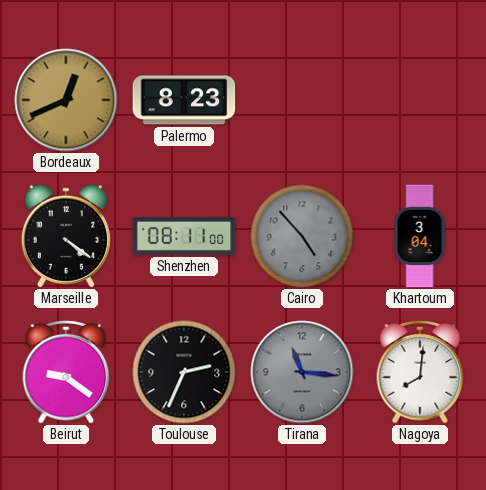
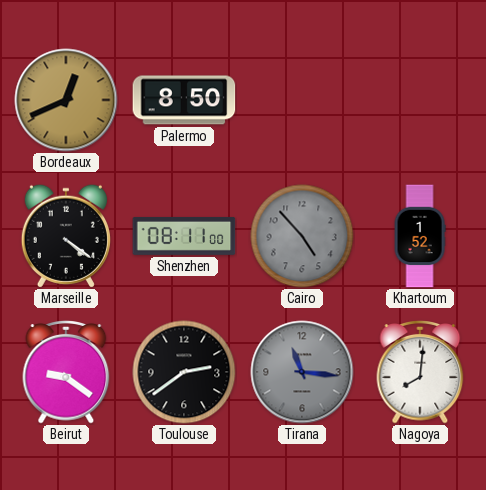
Palermo: 8:23 -> 8:50
Khartoum: 3:04 -> 1:52
Toulouse: 2:34 -> 2:39
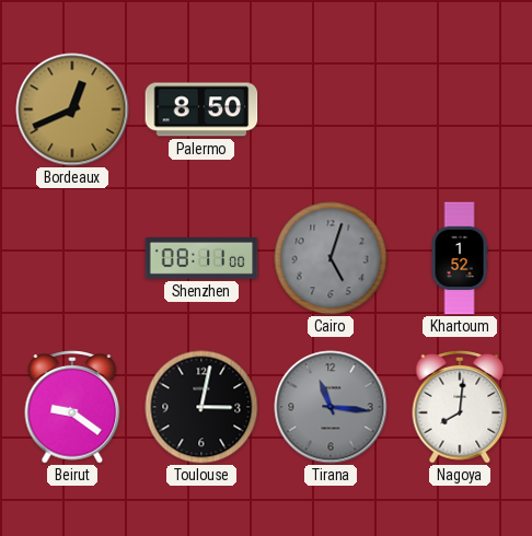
Marseille: 4:21 -> none
Cairo: 4:53 -> 5:03
Toulouse: 2:39 -> 3:02
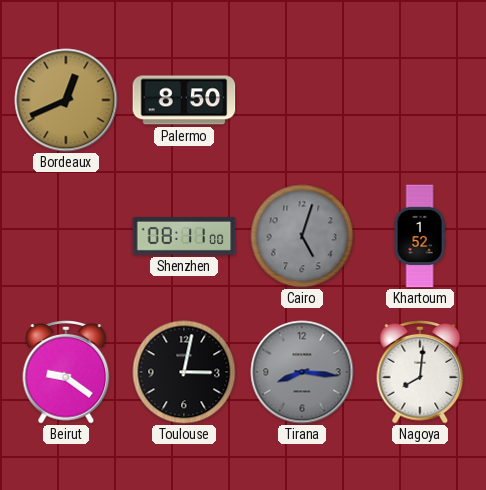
Tirana: 11:16 -> 8:16
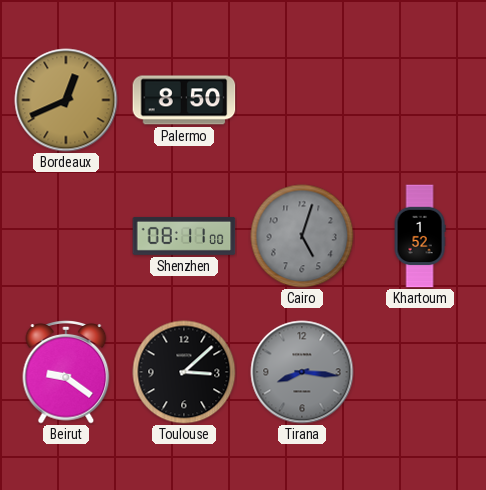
Toulouse: 3:02 -> 3:08
Nagoya: 8:01 -> none
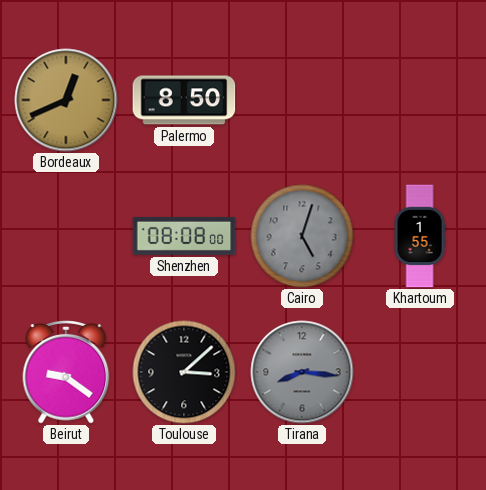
Shenzhen: 08:11 -> 08:08
Khartoum: 1:52 -> 1:55
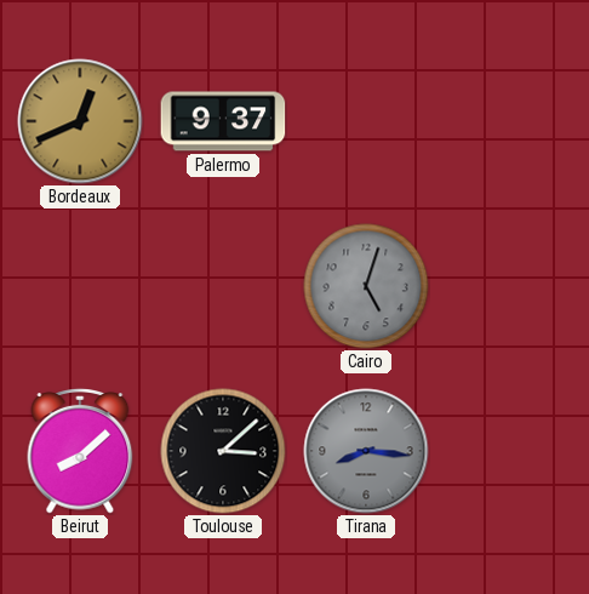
Palermo: 8:50 -> 9:37
Shenzhen: 08:08 -> none
Khartoum: 1:55 -> none
Beirut: 9:21 -> 8:08
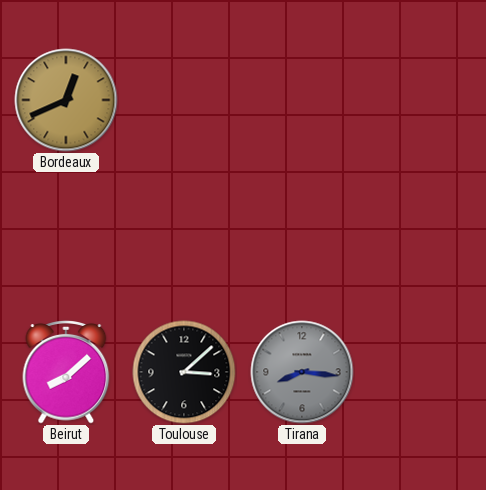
Palermo: 9:37 -> none
Cairo: 5:03 -> none
